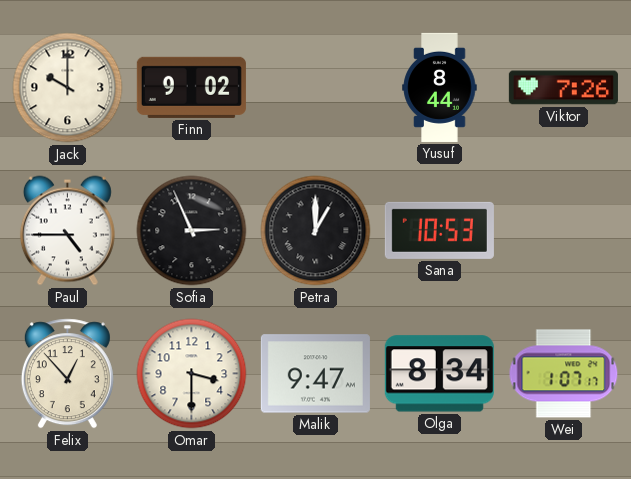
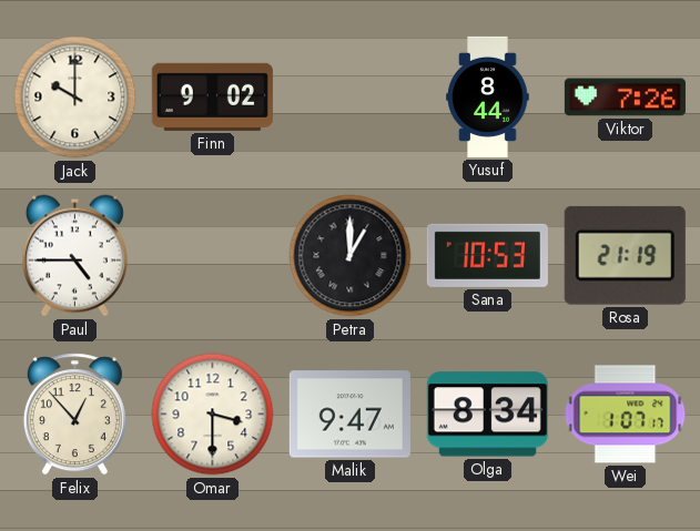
Sofia: 2:56 -> none
Rosa: none -> 21:19
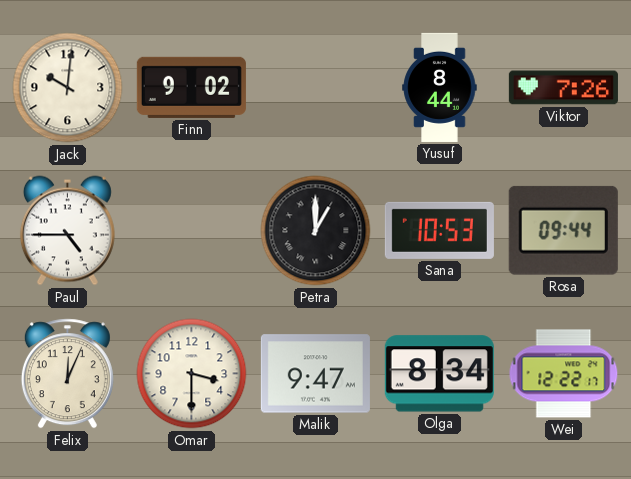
Jack: 10:00 -> 10:01
Rosa: 21:19 -> 09:44
Felix: 12:53 -> 12:04
Wei: 1:07 -> 12:22
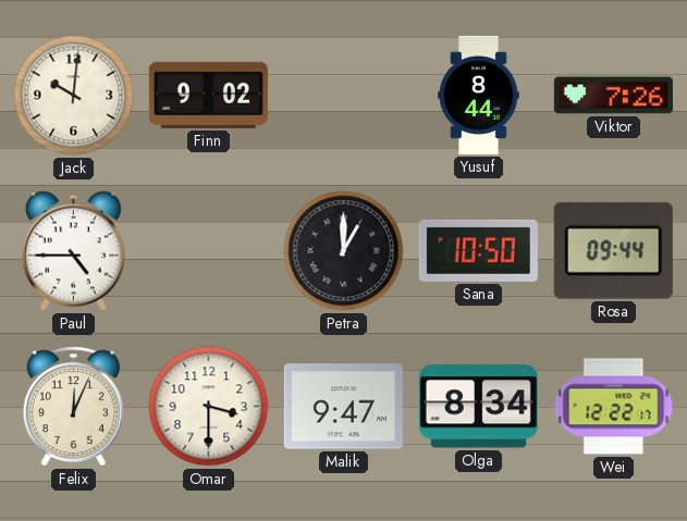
Sana: 10:53 -> 10:50
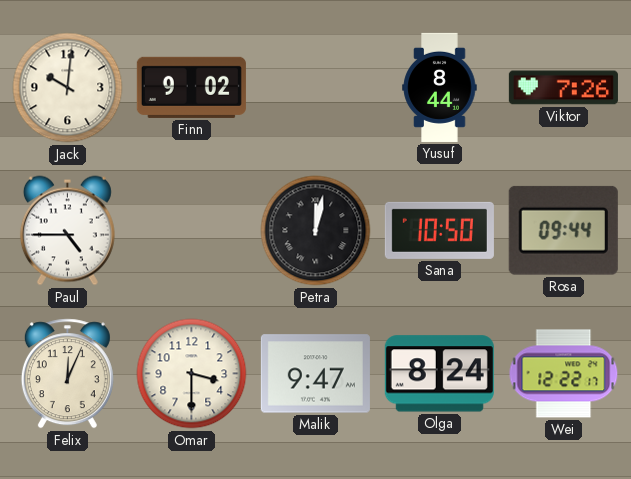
Petra: 1:00 -> 12:02
Olga: 8:34 -> 8:24
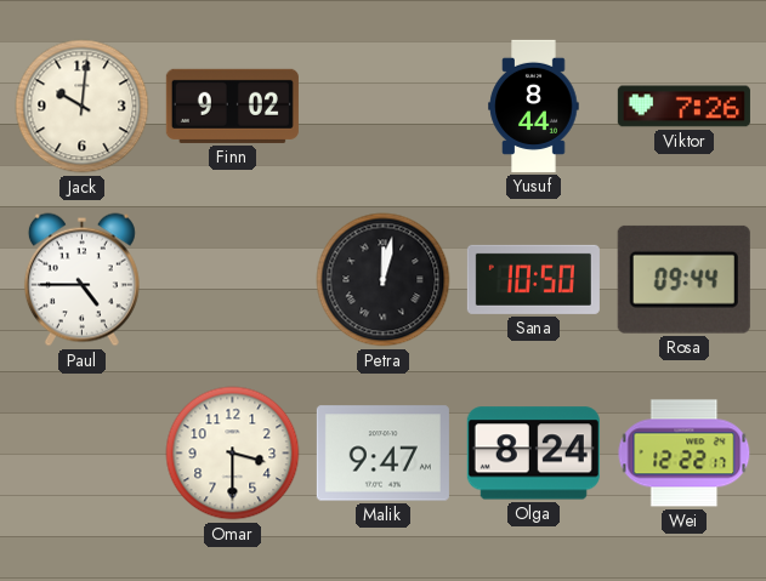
Felix: 12:04 -> none
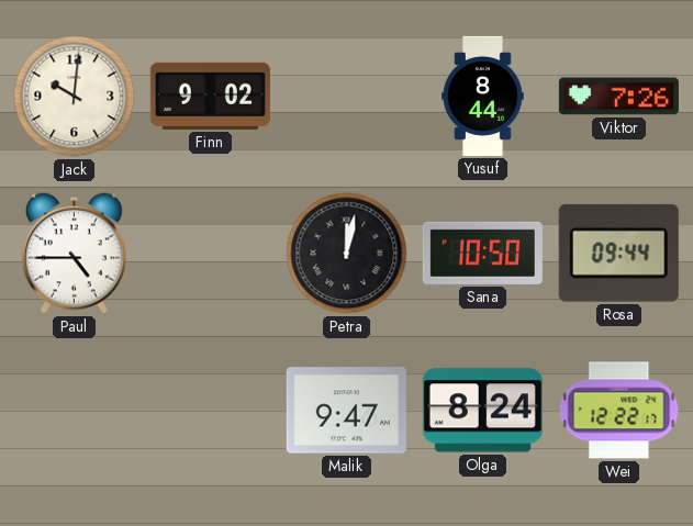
Omar: 3:30 -> none
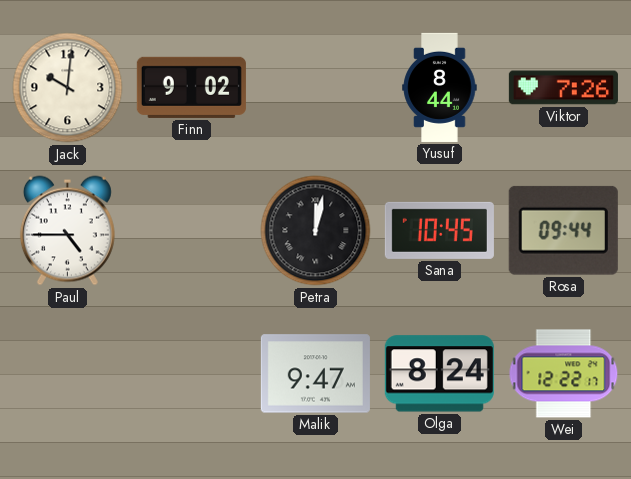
Sana: 10:50 -> 10:45
